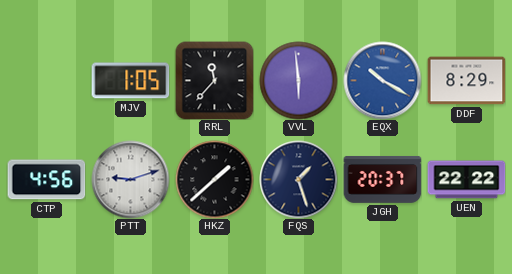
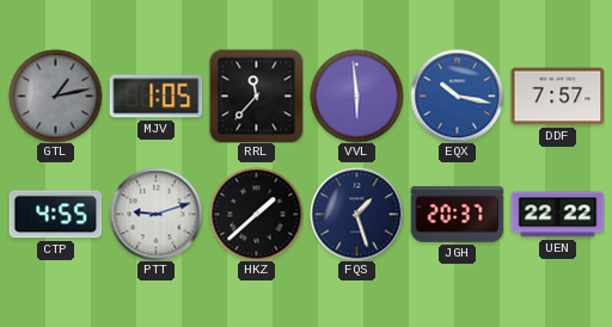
GTL: none -> 1:13
EQX: 10:20 -> 10:17
DDF: 8:29 -> 7:57
CTP: 4:56 -> 4:55
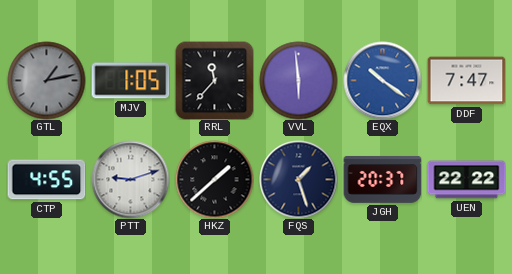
EQX: 10:17 -> 10:21
DDF: 7:57 -> 7:47
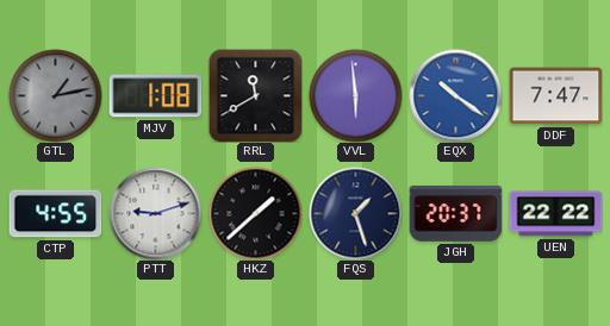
MJV: 1:05 -> 1:08
RRL: 11:37 -> 11:40
